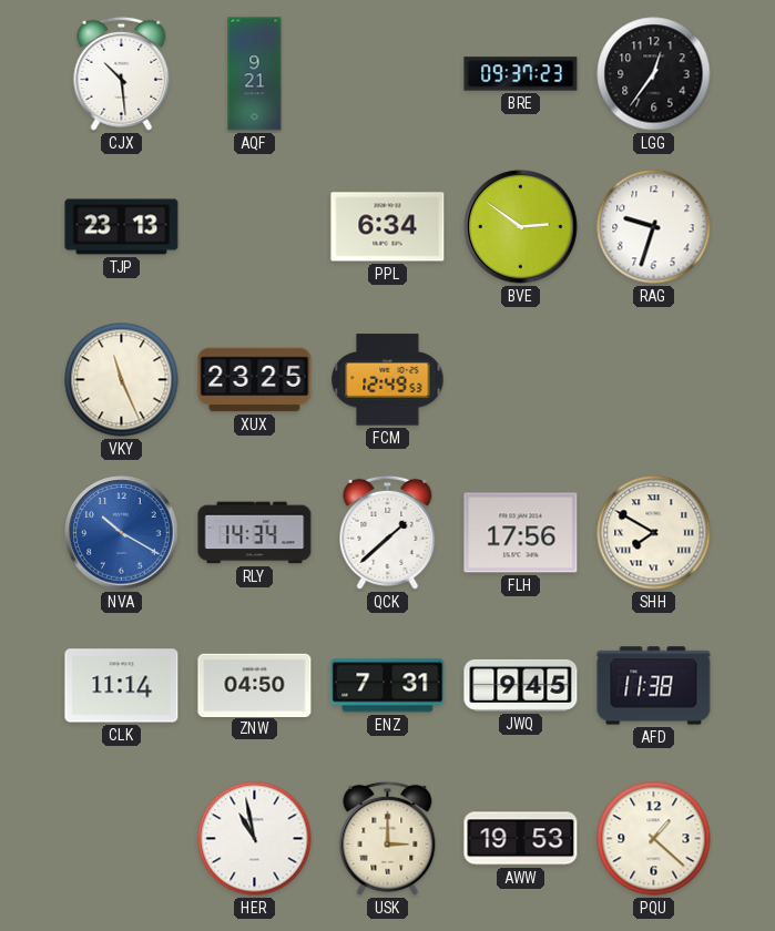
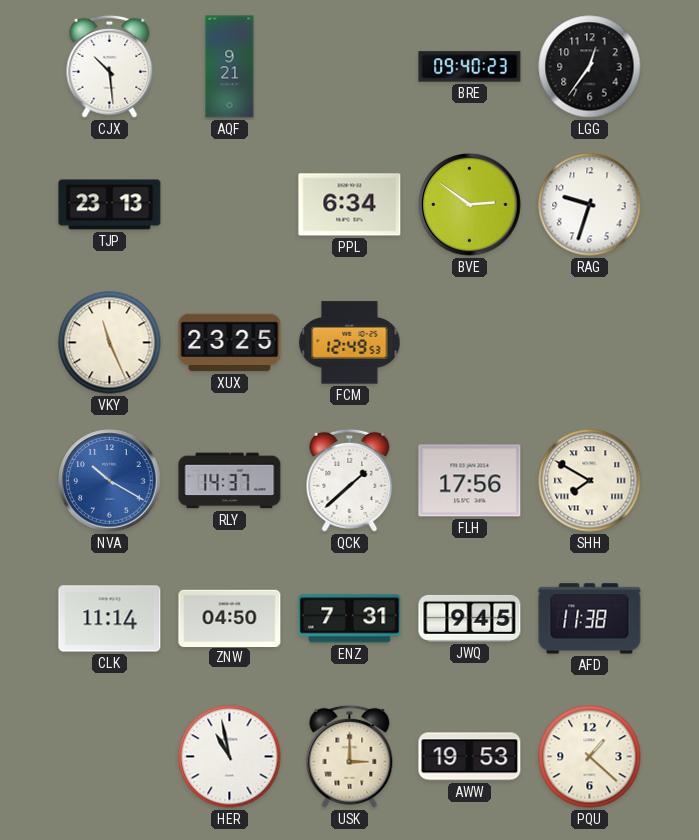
BRE: 09:37 -> 09:40
RLY: 14:34 -> 14:37
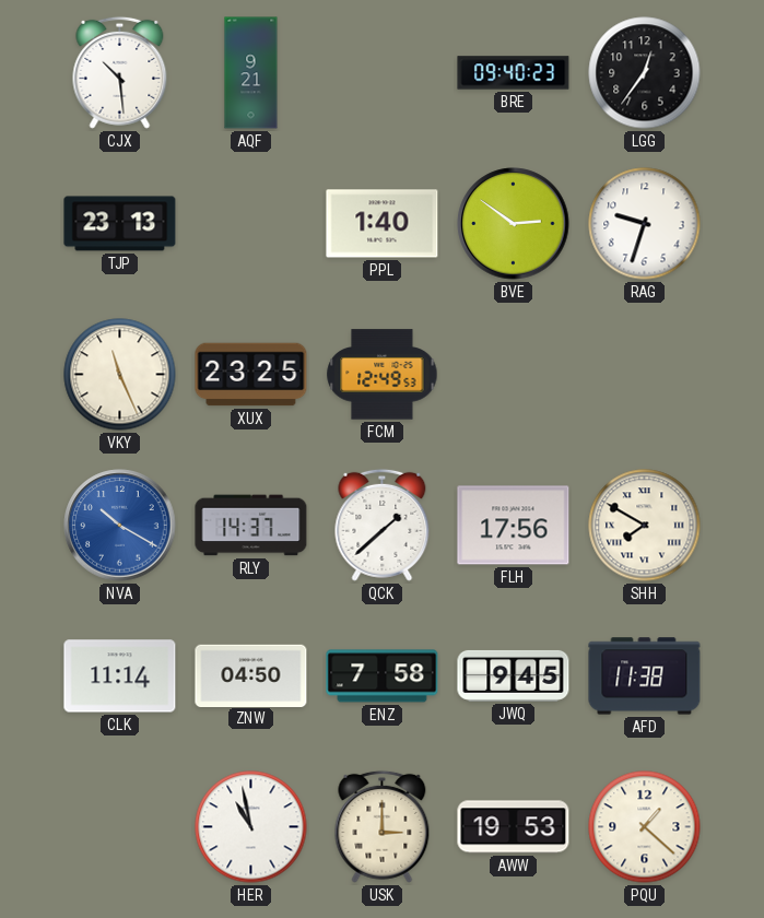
PPL: 6:34 -> 1:40
ENZ: 7:31 -> 7:58
